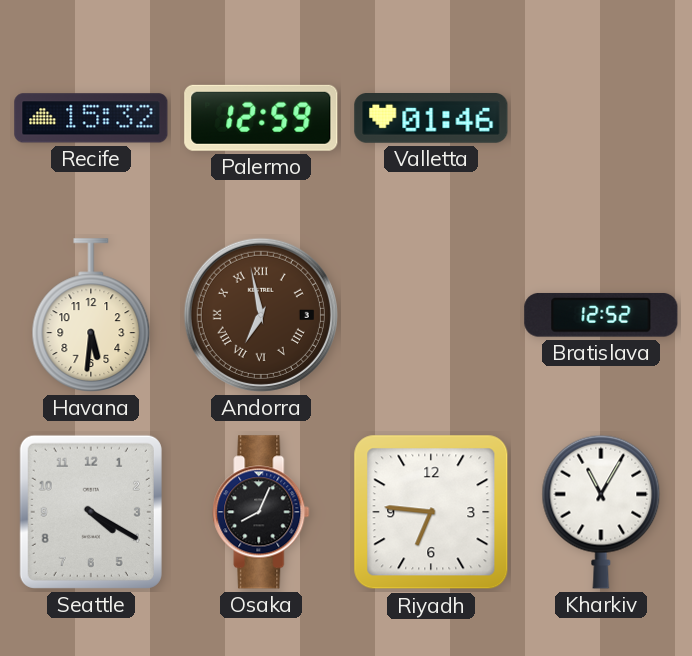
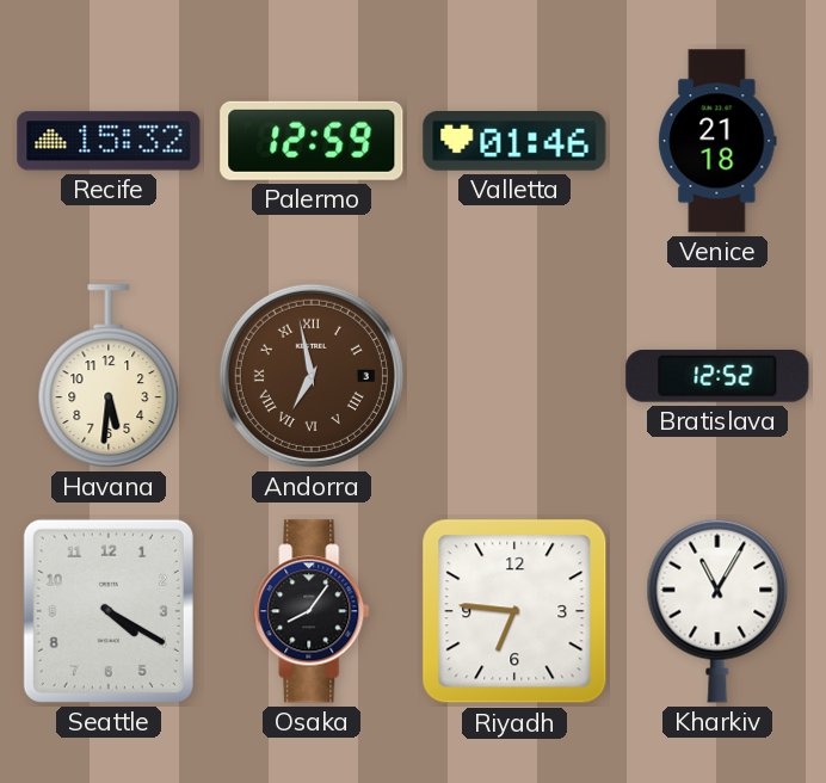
Venice: none -> 21:18
Osaka: 8:04 -> 8:06
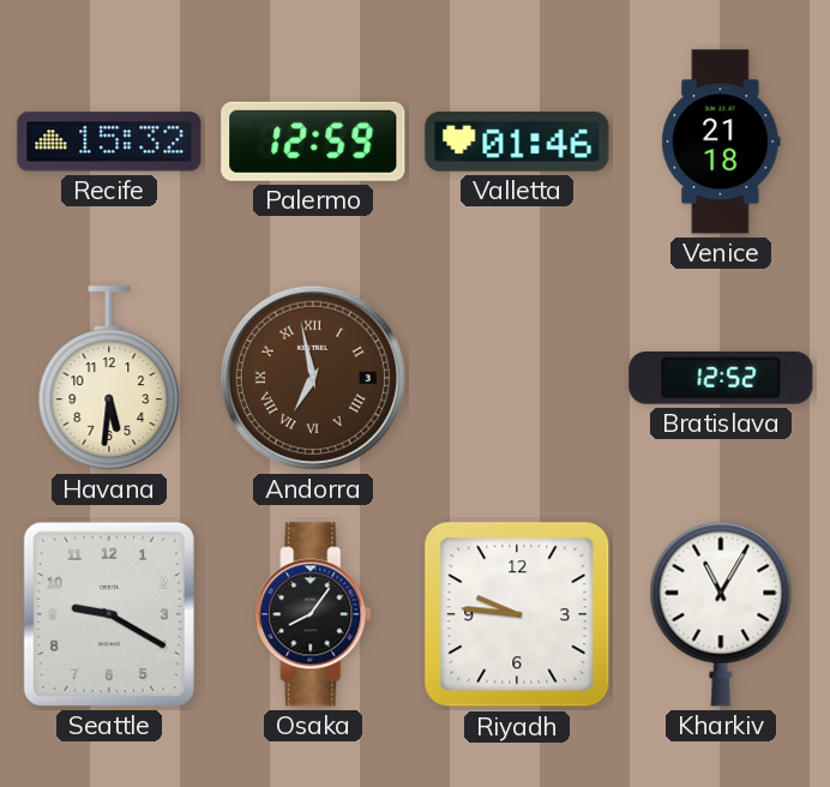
Seattle: 4:20 -> 9:20
Riyadh: 6:46 -> 9:46
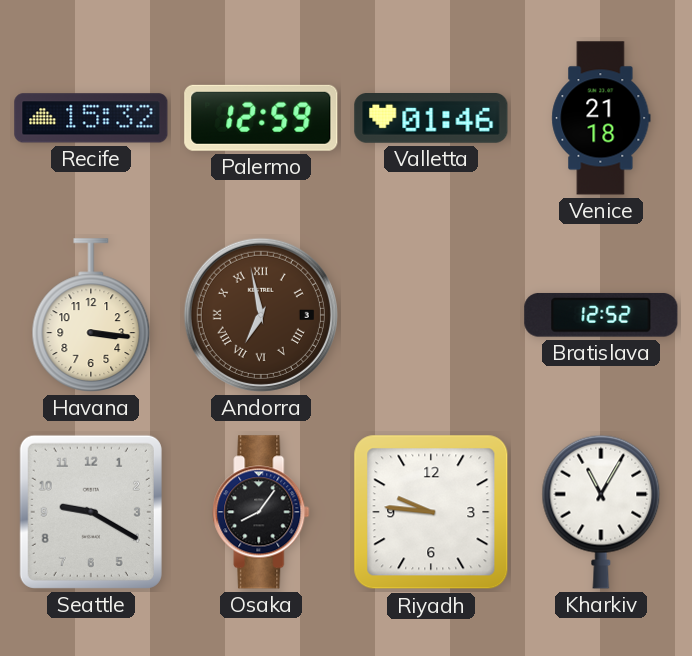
Havana: 5:31 -> 3:16
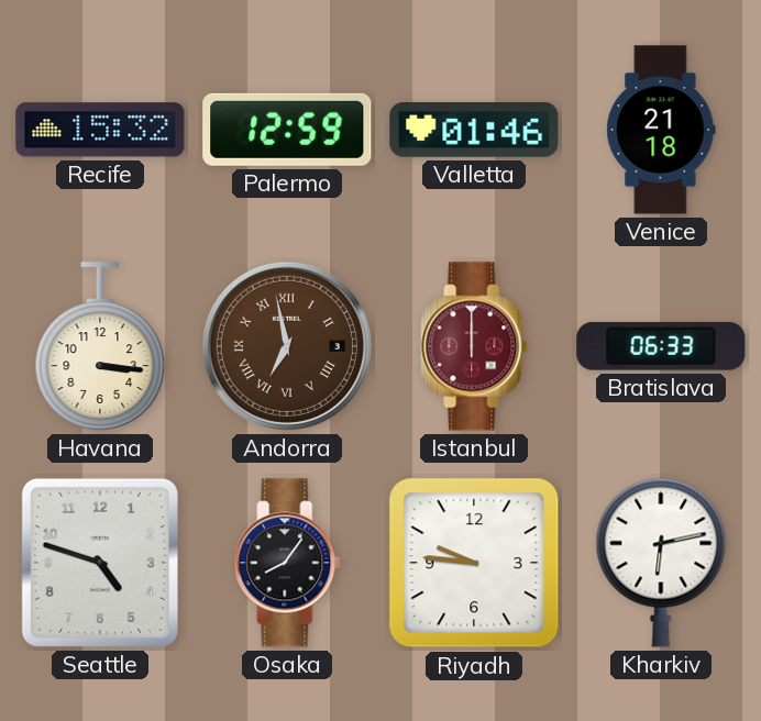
Istanbul: none -> 12:00
Bratislava: 12:52 -> 06:33
Seattle: 9:20 -> 4:48
Kharkiv: 11:05 -> 6:13
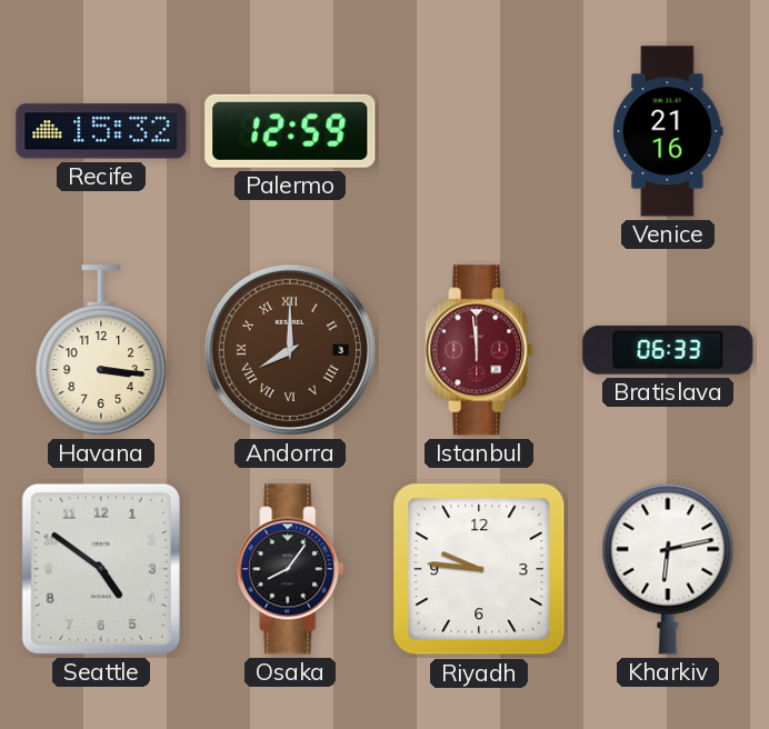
Valletta: 01:46 -> none
Venice: 21:18 -> 21:16
Andorra: 6:58 -> 8:00
Istanbul: 12:00 -> 11:59
Seattle: 4:48 -> 4:51
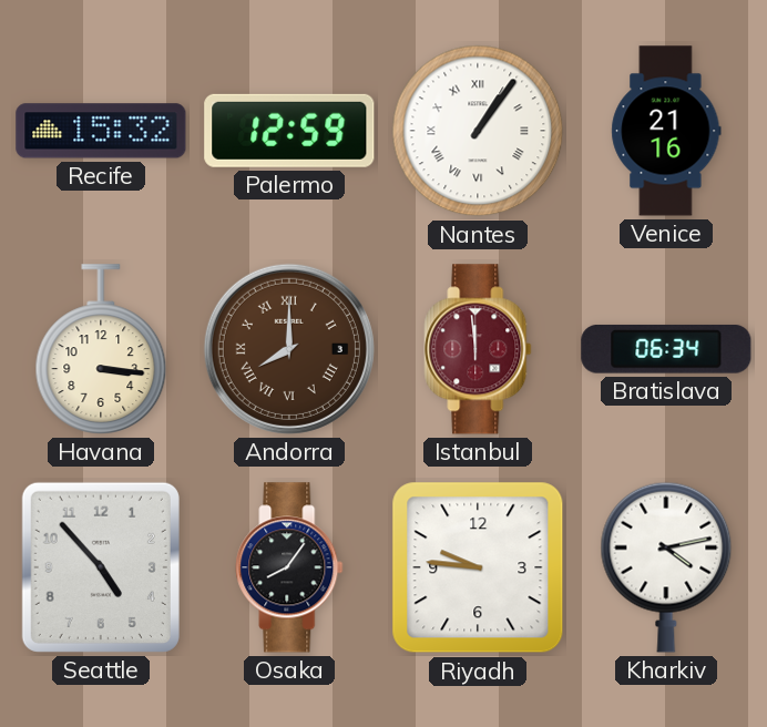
Nantes: none -> 1:06
Bratislava: 06:33 -> 06:34
Seattle: 4:51 -> 4:53
Kharkiv: 6:13 -> 4:13
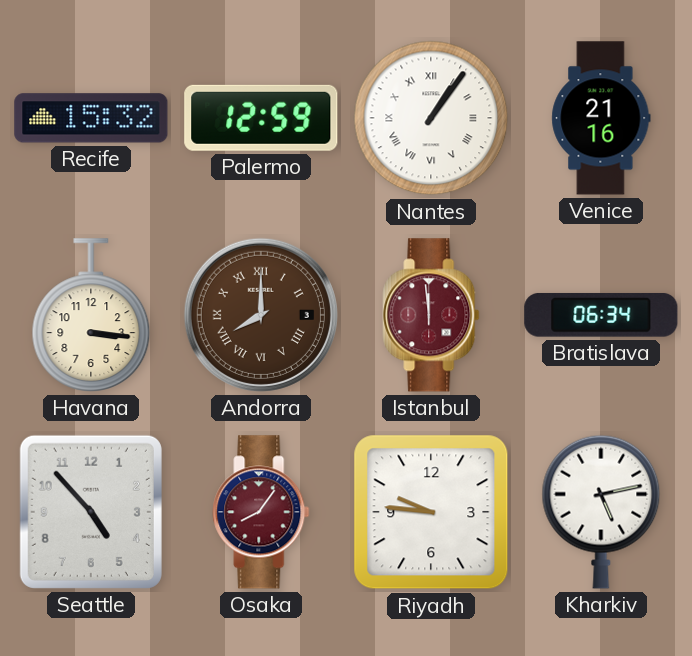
Osaka dial: black -> burgundy
Kharkiv: 4:13 -> 5:13
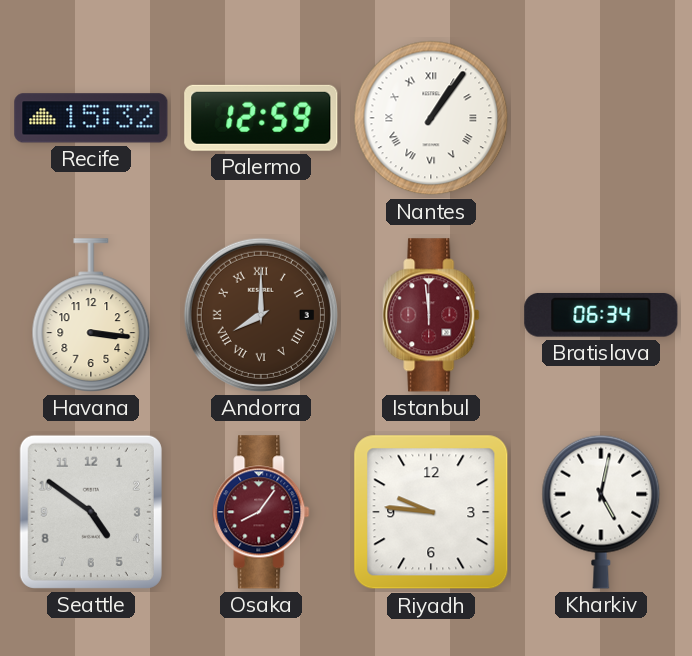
Venice: 21:16 -> none
Seattle: 4:53 -> 4:51
Kharkiv: 5:13 -> 5:02
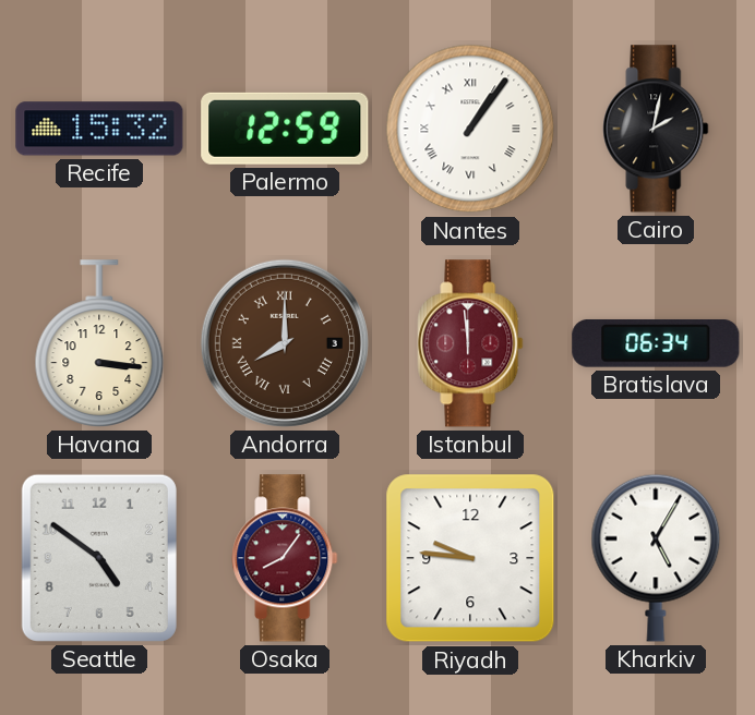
Cairo: none -> 2:02
Kharkiv: 5:02 -> 5:05
